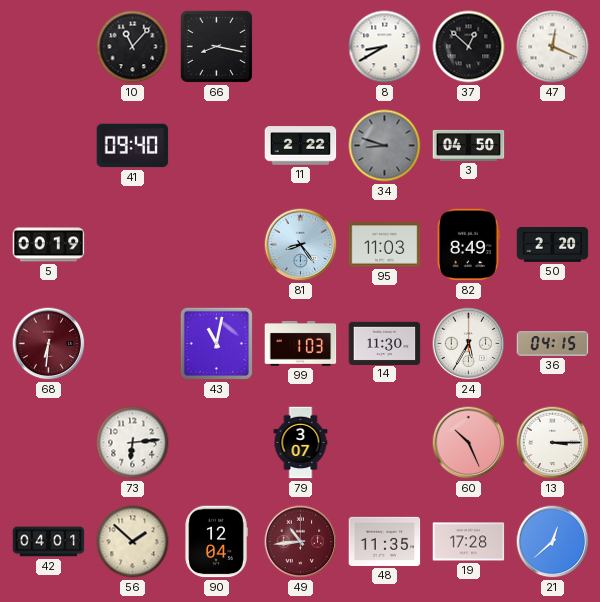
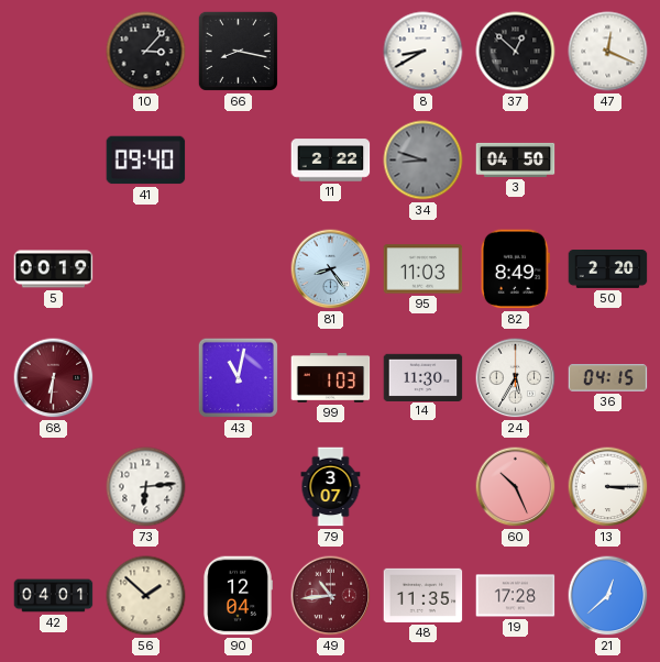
10: 11:07 -> 3:07
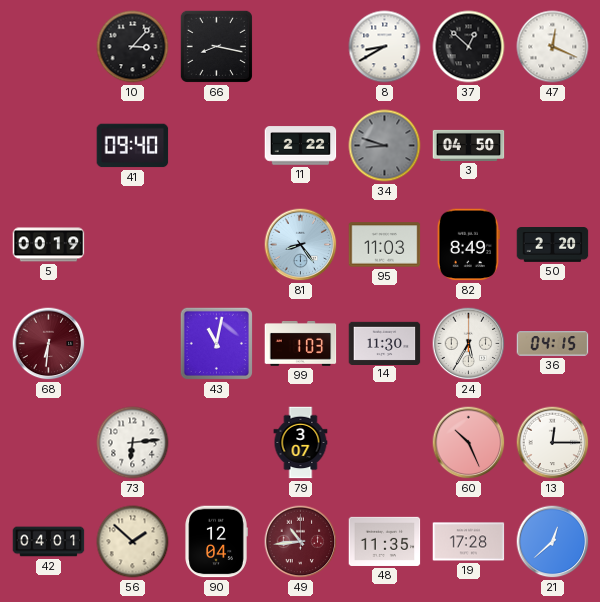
13: 3:15 -> 12:15
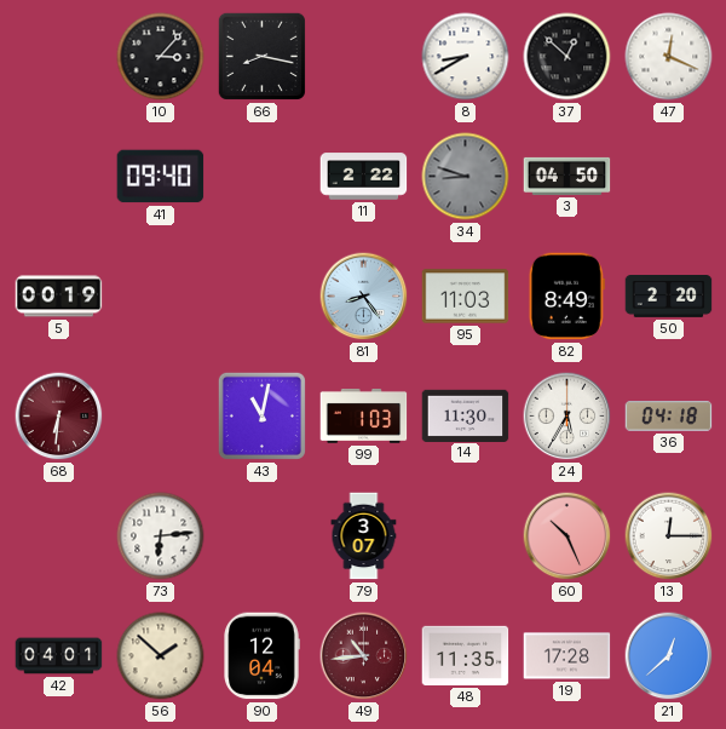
36: 04:15 -> 04:18
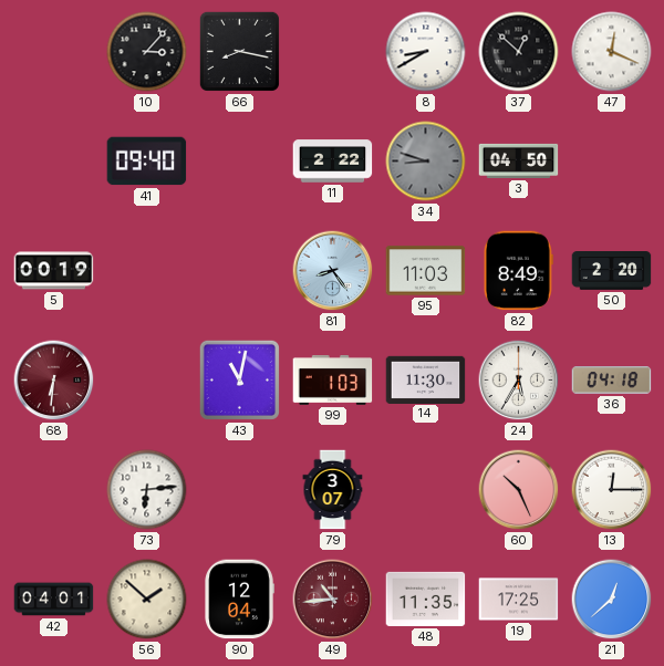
19: 17:28 -> 17:25
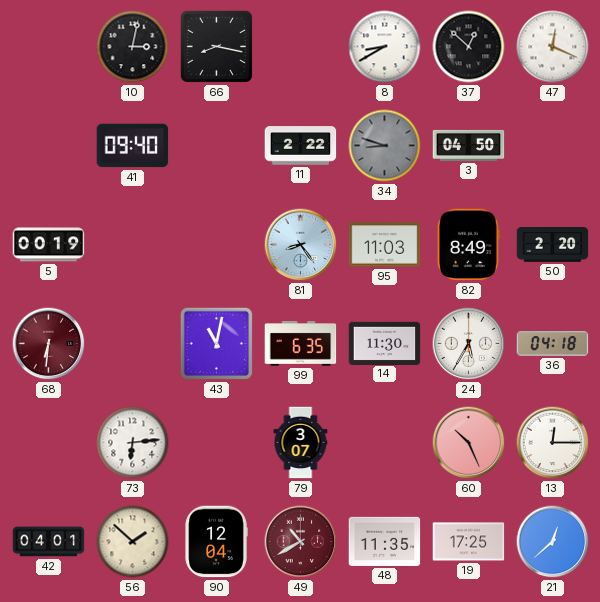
10: 3:07 -> 3:02
99: 1:03 -> 6:35
49: 10:44 -> 10:40
